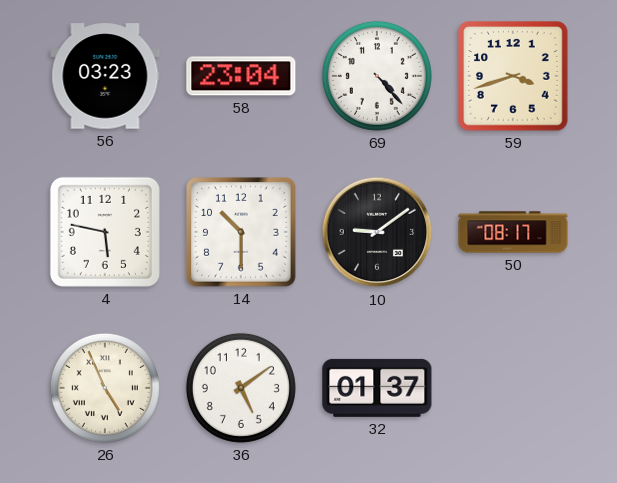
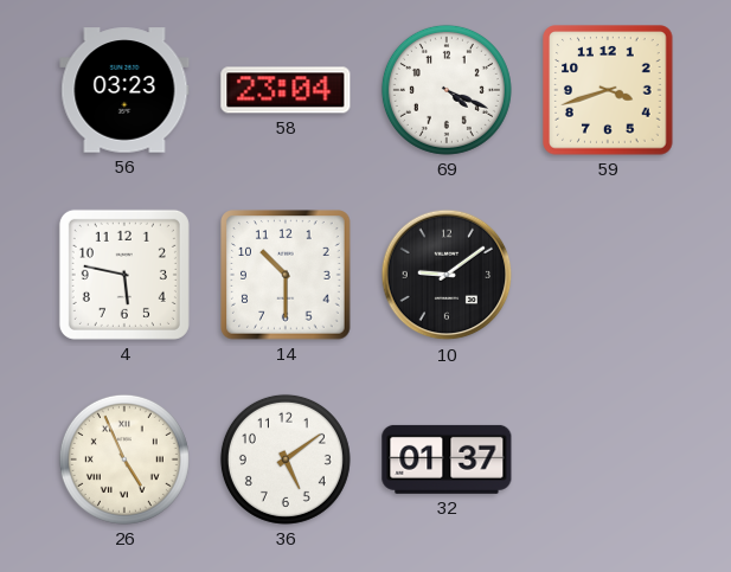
69: 4:23 -> 4:19
50: 08:17 -> none
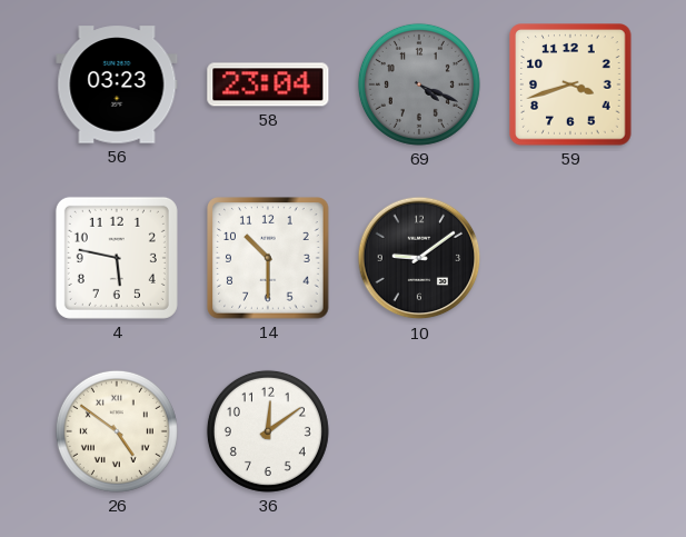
69 dial: white -> grey
26: 4:56 -> 4:51
36: 5:09 -> 12:09
32: 01:37 -> none
